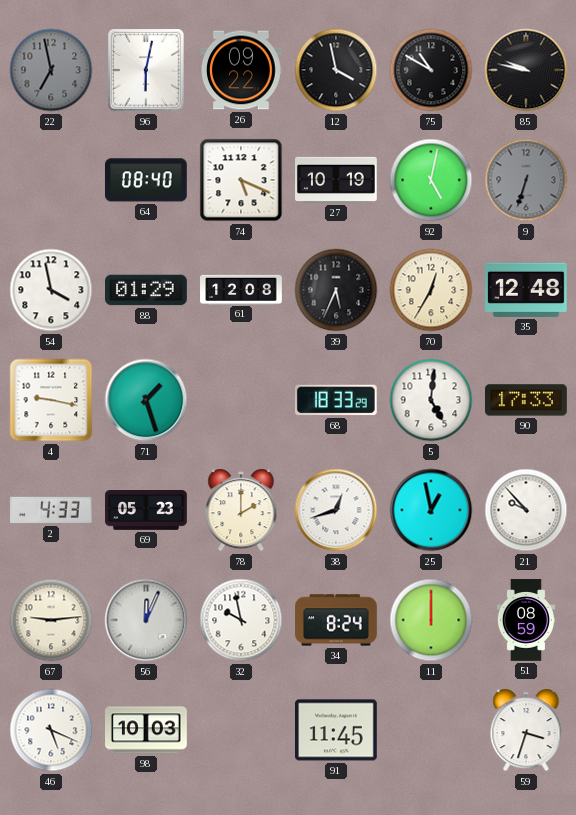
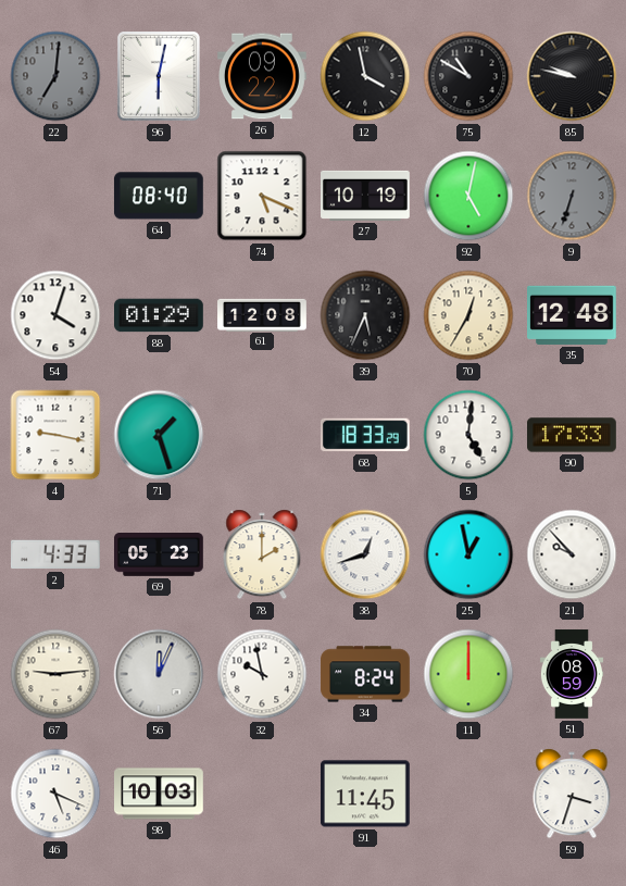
22: 6:58 -> 7:01
54: 3:58 -> 4:03
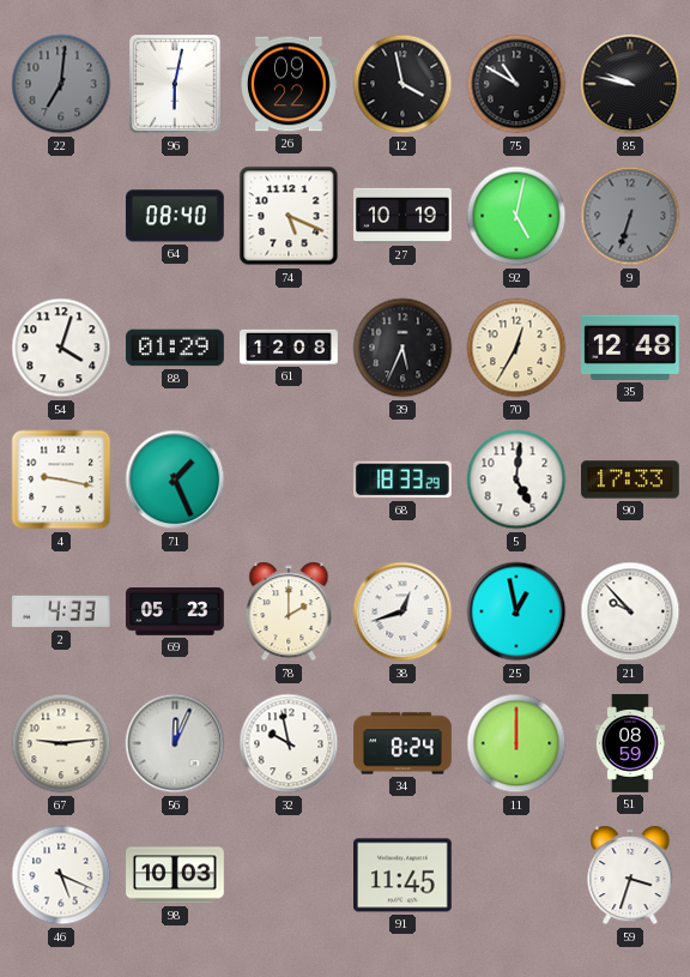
71: 1:27 -> 1:26
